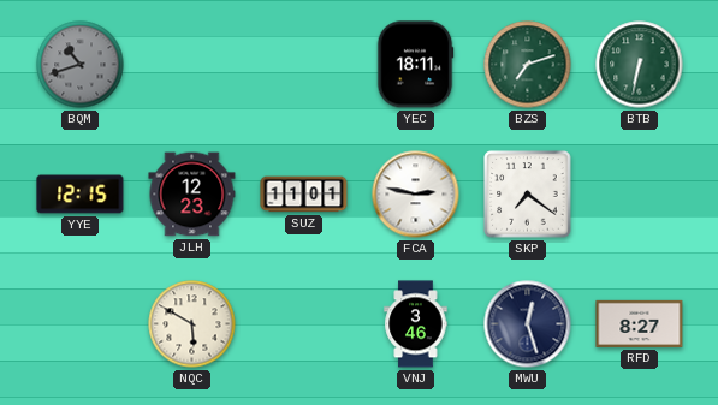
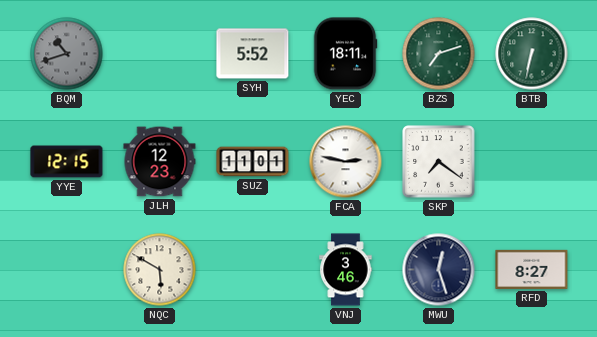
SYH: none -> 5:52
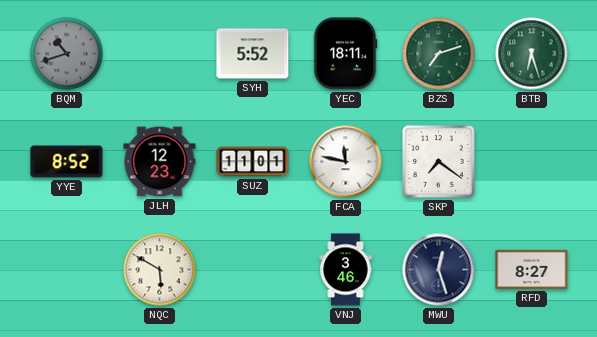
BTB: 6:32 -> 6:27
YYE: 12:15 -> 8:52
FCA: 2:47 -> 11:47
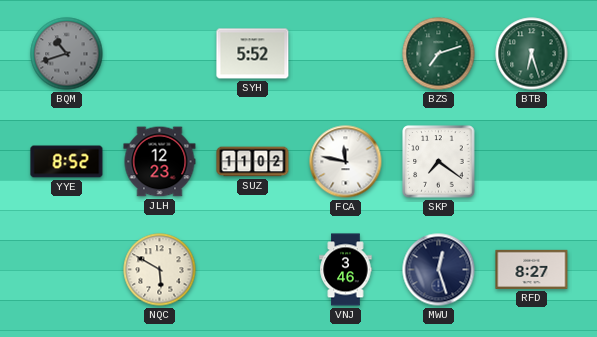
YEC: 18:11 -> none
SUZ: 11:01 -> 11:02
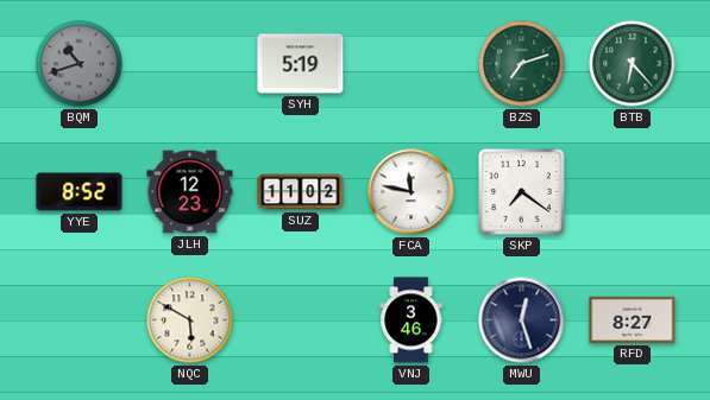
SYH: 5:52 -> 5:19
BTB: 6:27 -> 6:23
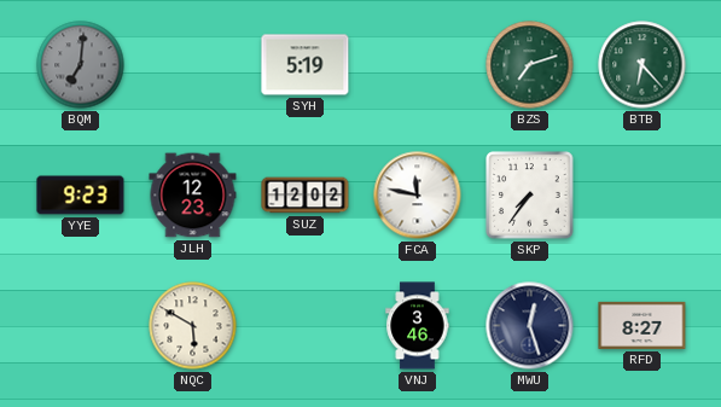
BQM: 10:42 -> 7:01
YYE: 8:52 -> 9:23
SUZ: 11:02 -> 12:02
SKP: 7:21 -> 7:36
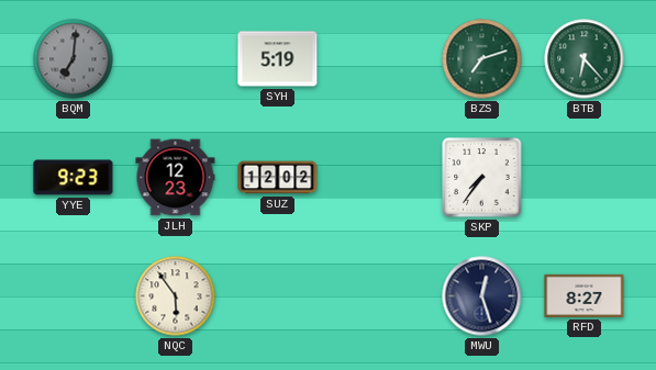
FCA: 11:47 -> none
NQC: 5:50 -> 5:54
VNJ: 3:46 -> none
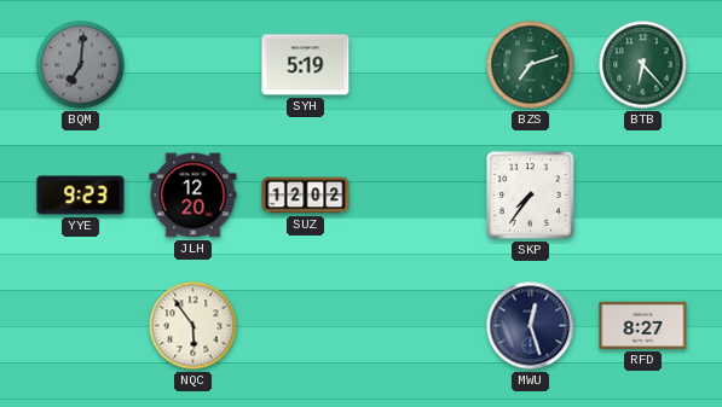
JLH: 12:23 -> 12:20
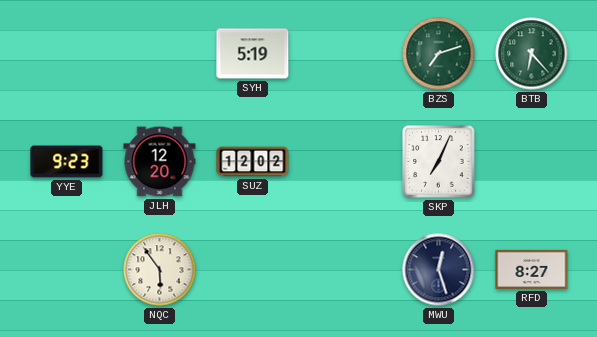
BQM: 7:01 -> none
SKP: 7:36 -> 7:04
